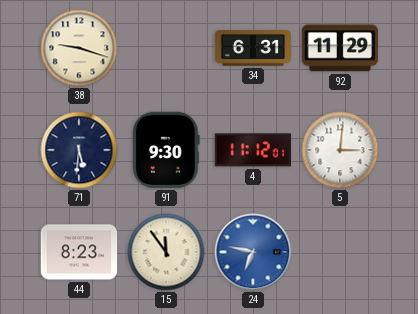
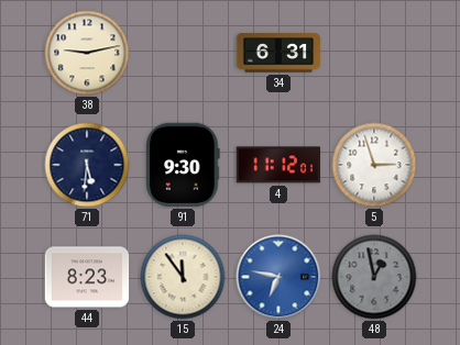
38: 9:18 -> 9:13
92: 11:29 -> none
5: 3:01 -> 2:57
48: none -> 12:58
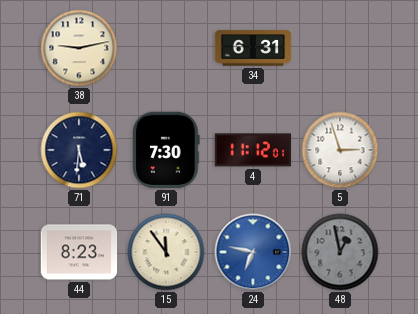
91: 9:30 -> 7:30
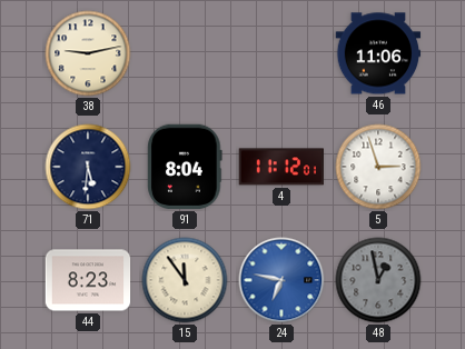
34: 6:31 -> none
46: none -> 11:06
91: 7:30 -> 8:04
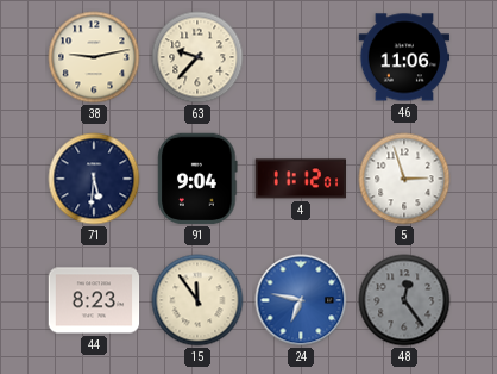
63: none -> 9:37
91: 8:04 -> 9:04
48: 12:58 -> 12:24
